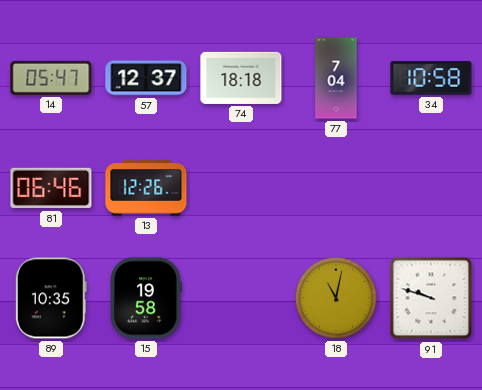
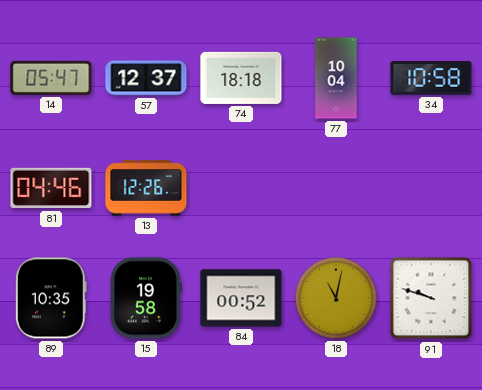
77: 7:04 -> 10:04
81: 06:46 -> 04:46
84: none -> 00:52
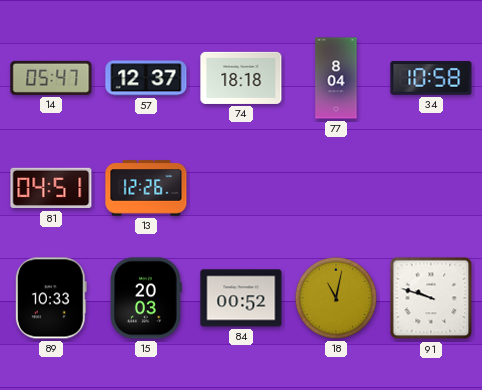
77: 10:04 -> 8:04
81: 04:46 -> 04:51
89: 10:35 -> 10:33
15: 19:58 -> 20:03
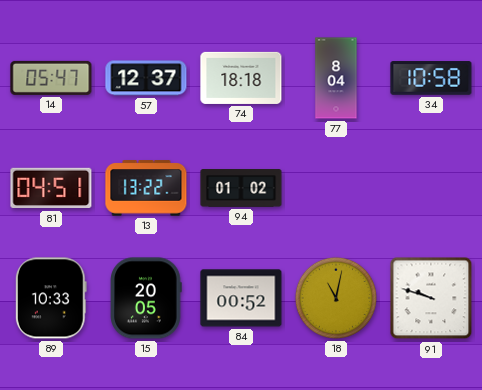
13: 12:26 -> 13:22
94: none -> 01:02
15: 20:03 -> 20:05
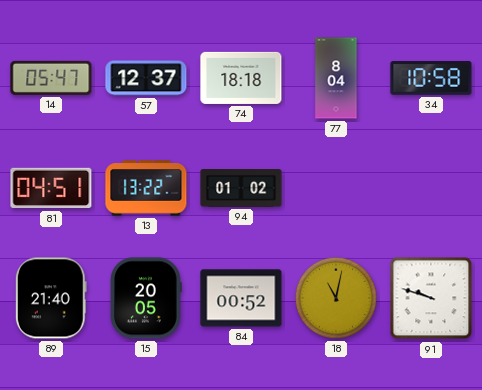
89: 10:33 -> 21:40
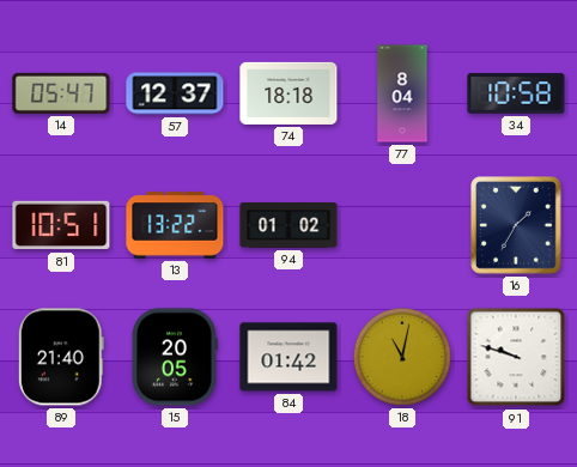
81: 04:51 -> 10:51
16: none -> 1:35
84: 00:52 -> 01:42
